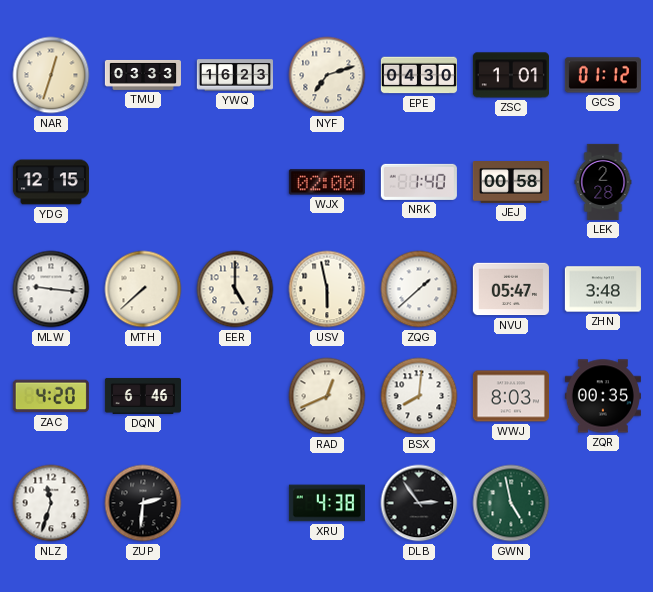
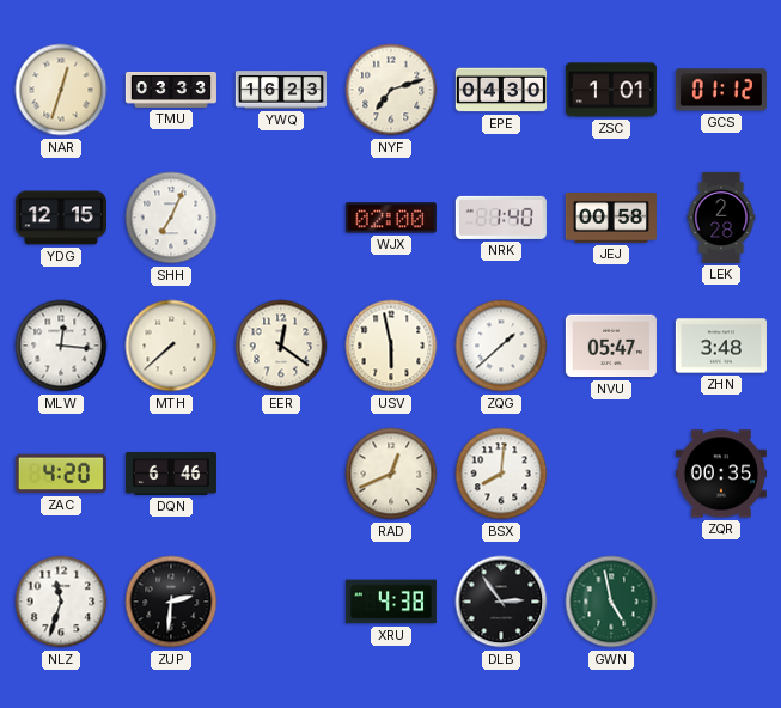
SHH: none -> 7:04
MLW: 9:16 -> 12:16
EER: 5:00 -> 12:21
WWJ: 8:03 -> none
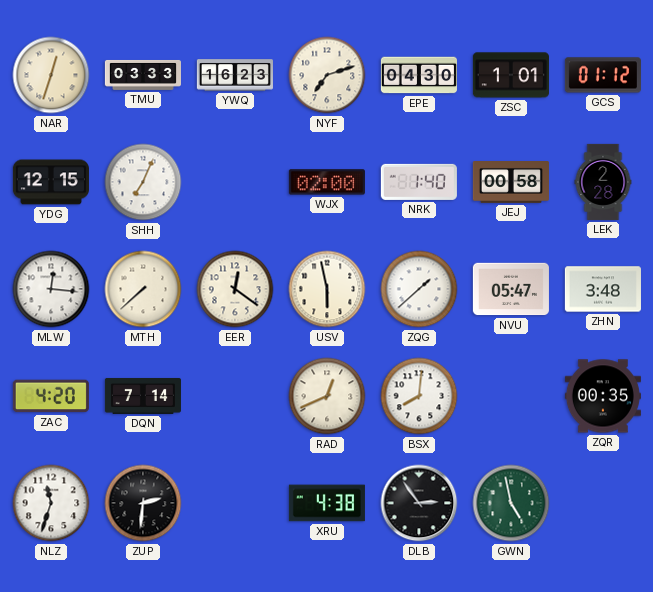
DQN: 6:46 -> 7:14
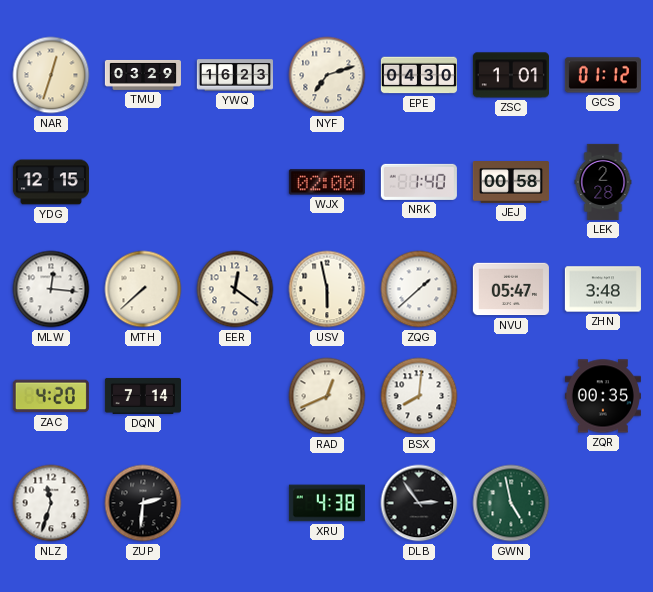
TMU: 03:33 -> 03:29
SHH: 7:04 -> none
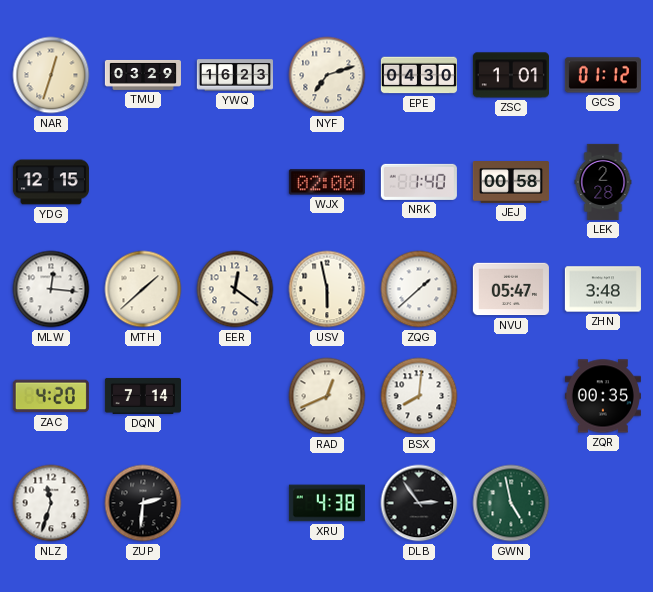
MTH: 7:38 -> 1:38
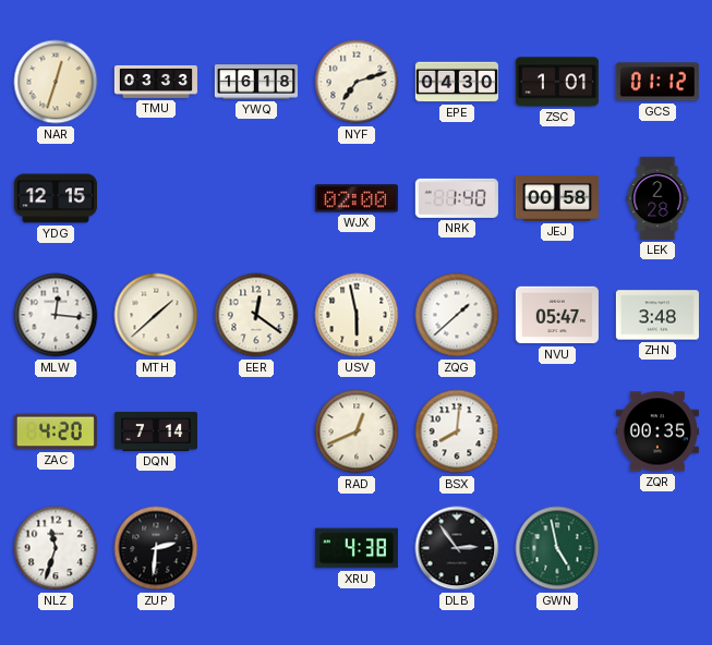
TMU: 03:29 -> 03:33
YWQ: 16:23 -> 16:18
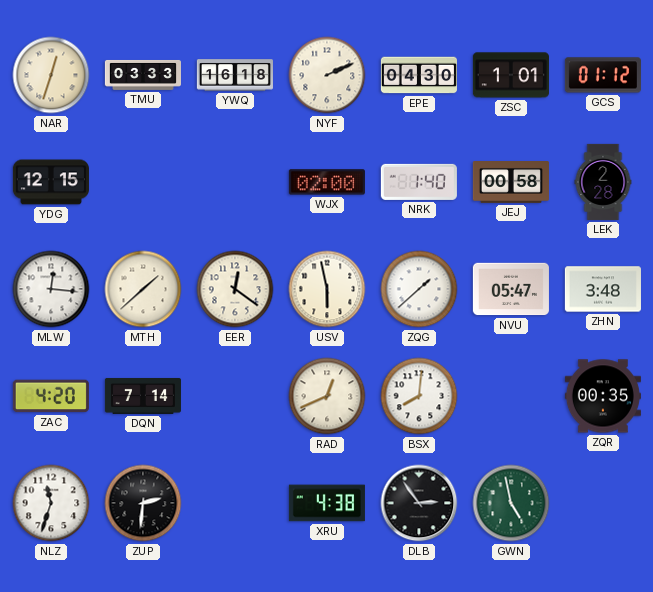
NYF: 7:12 -> 2:11
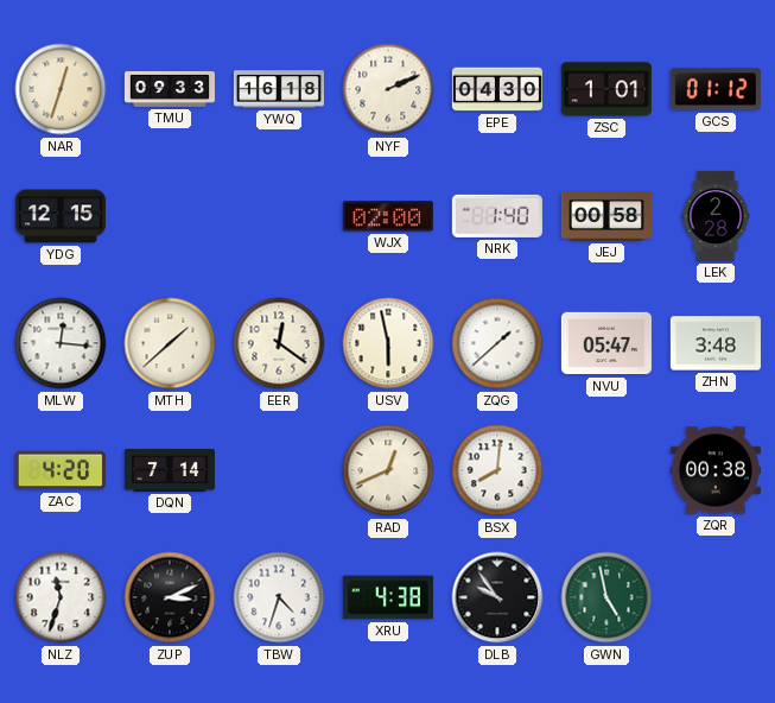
TMU: 03:33 -> 09:33
ZQR: 00:35 -> 00:38
ZUP: 2:31 -> 3:11
TBW: none -> 4:33
DLB: 2:54 -> 9:54
